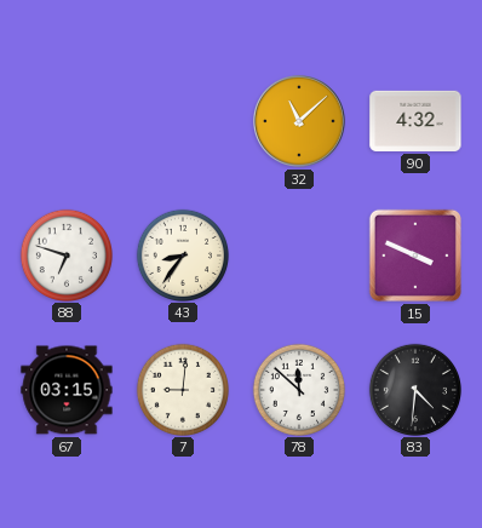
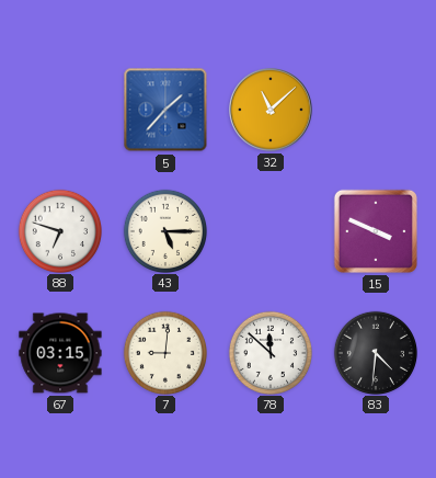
5: none -> 1:37
90: 4:32 -> none
43: 8:36 -> 5:15
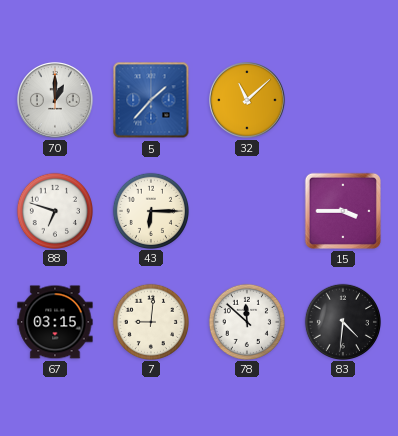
70: none -> 1:00
43: 5:15 -> 6:15
15: 3:49 -> 3:45
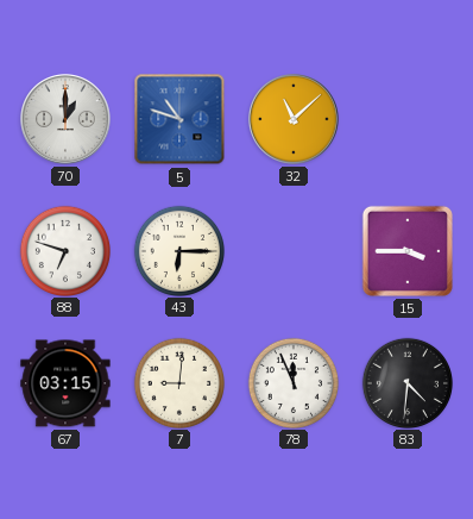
5: 1:37 -> 10:48
78: 11:52 -> 11:56
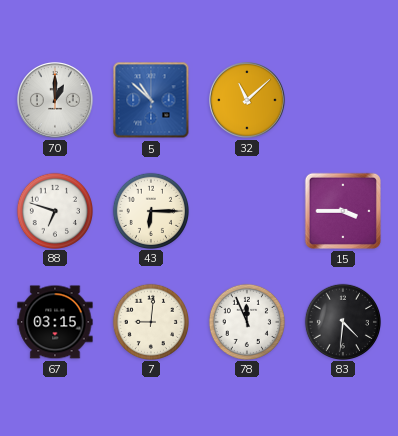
5: 10:48 -> 10:52
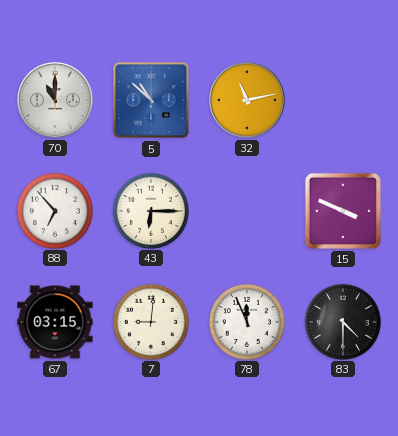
70: 1:00 -> 11:00
32: 11:08 -> 11:13
88: 6:48 -> 6:53
15: 3:45 -> 3:49
83: 4:31 -> 4:30
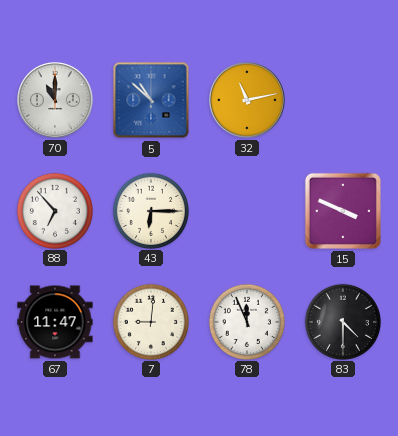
67: 03:15 -> 11:47
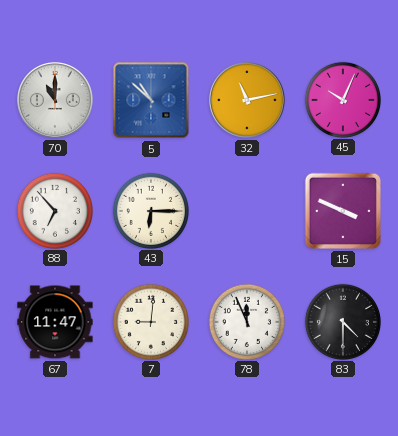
45: none -> 10:04
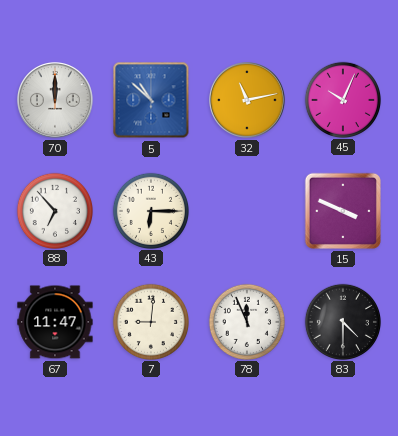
70: 11:00 -> 12:00
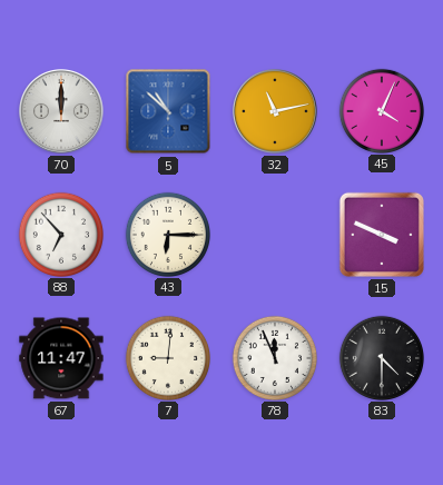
45: 10:04 -> 4:04
